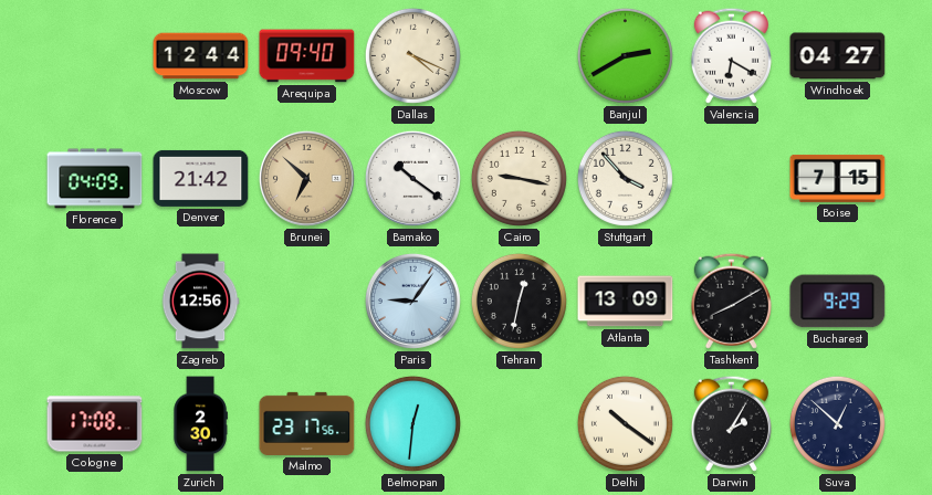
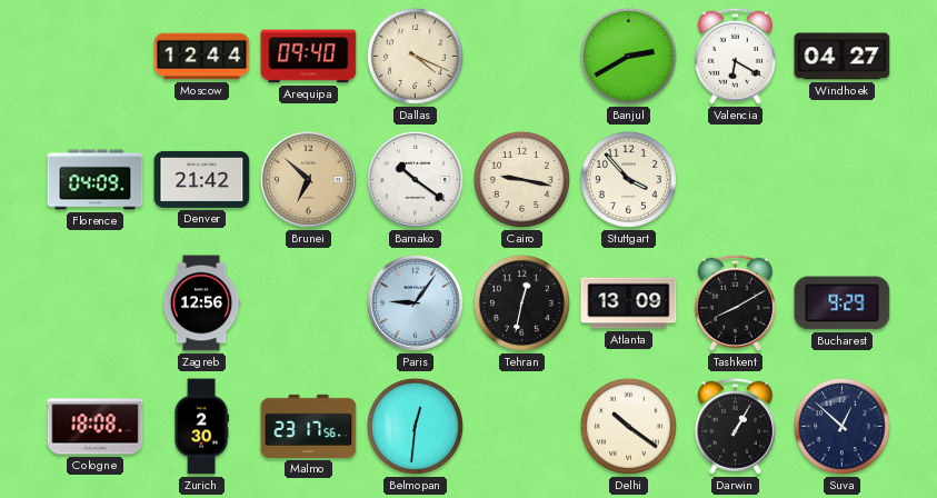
Boise: 7:15 -> none
Cologne: 17:08 -> 18:08
Darwin: 2:05 -> 1:05
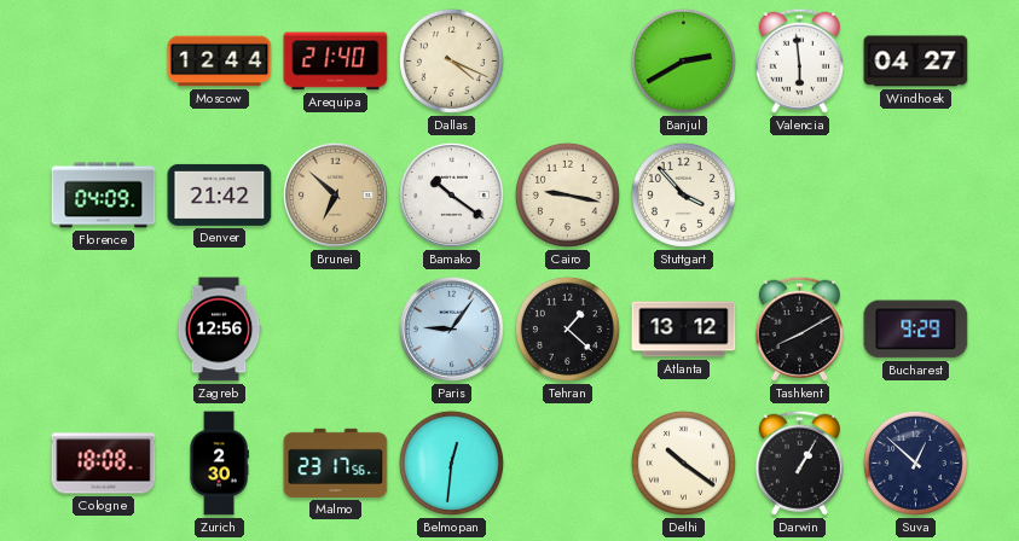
Arequipa: 09:40 -> 21:40
Valencia: 6:20 -> 5:59
Tehran: 12:32 -> 1:22
Atlanta: 13:09 -> 13:12
